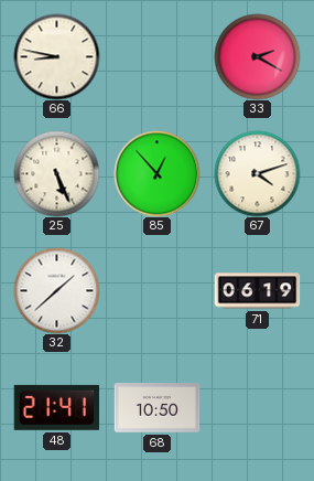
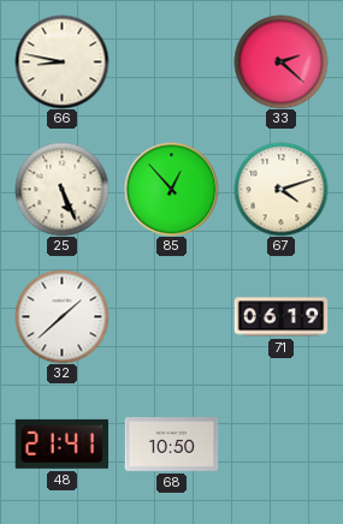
33: 2:20 -> 2:22
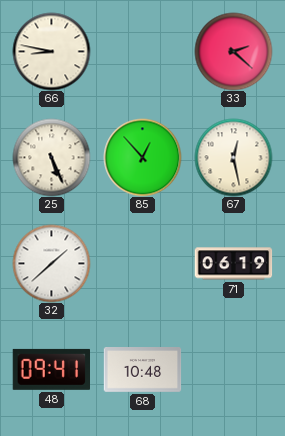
67: 4:12 -> 12:28
48: 21:41 -> 09:41
68: 10:50 -> 10:48
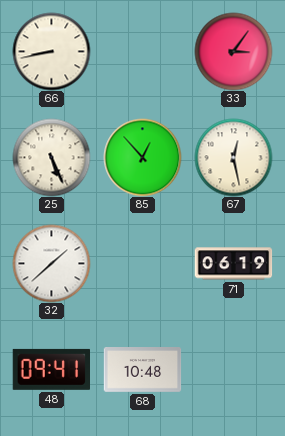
66: 8:47 -> 8:43
33: 2:22 -> 3:06
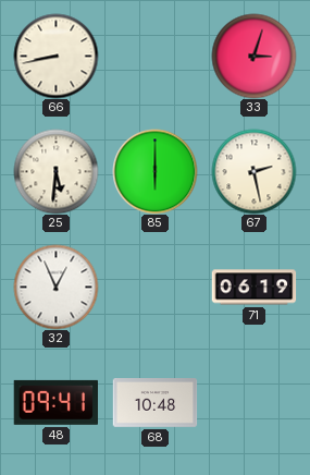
33: 3:06 -> 3:03
25: 5:26 -> 5:31
85: 12:53 -> 6:00
67: 12:28 -> 2:28
32: 1:38 -> 12:56
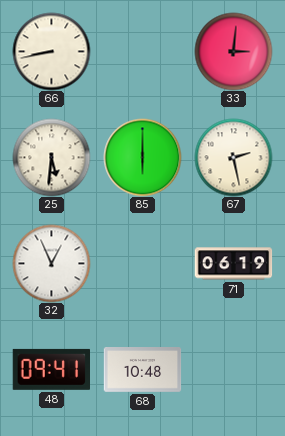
33: 3:03 -> 3:01
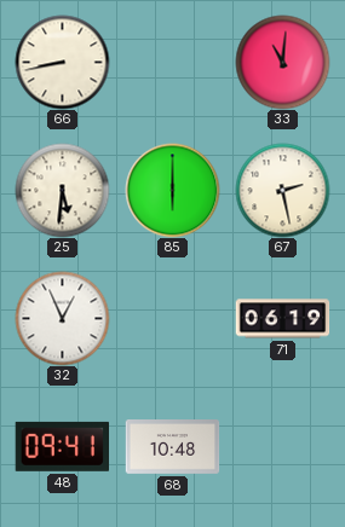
33: 3:01 -> 11:01
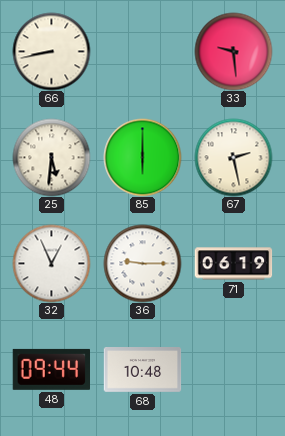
33: 11:01 -> 9:29
36: none -> 9:15
48: 09:41 -> 09:44
